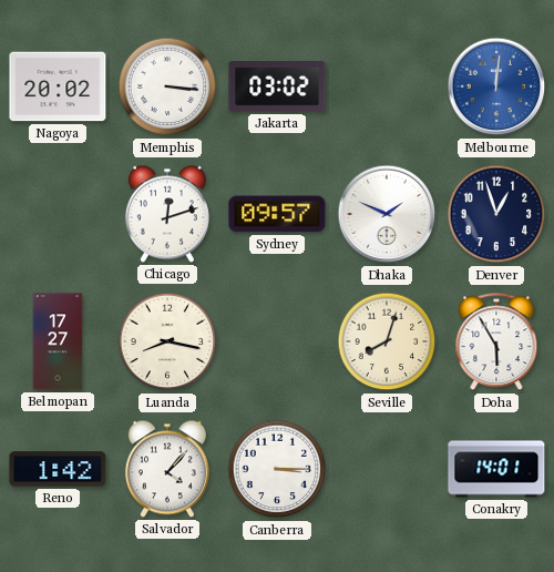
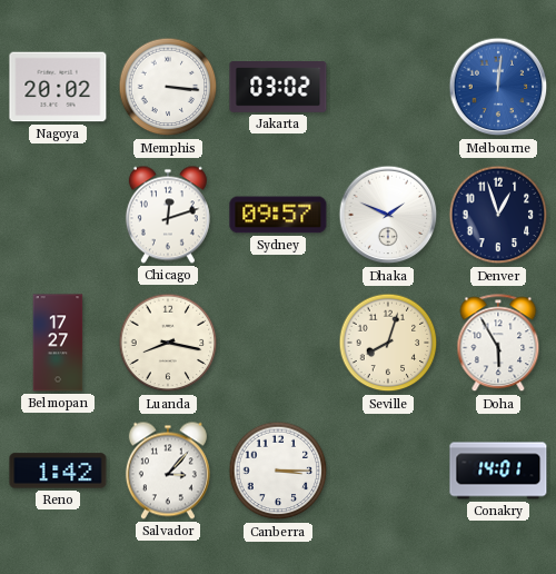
Salvador: 4:07 -> 3:07
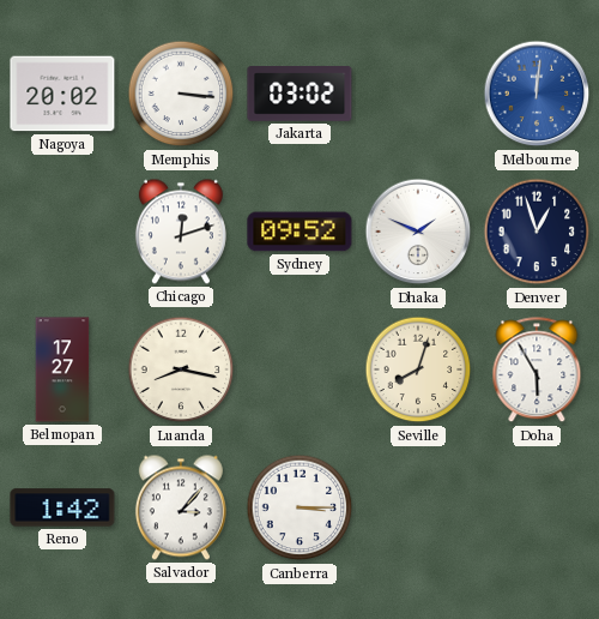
Sydney: 09:57 -> 09:52
Conakry: 14:01 -> none
